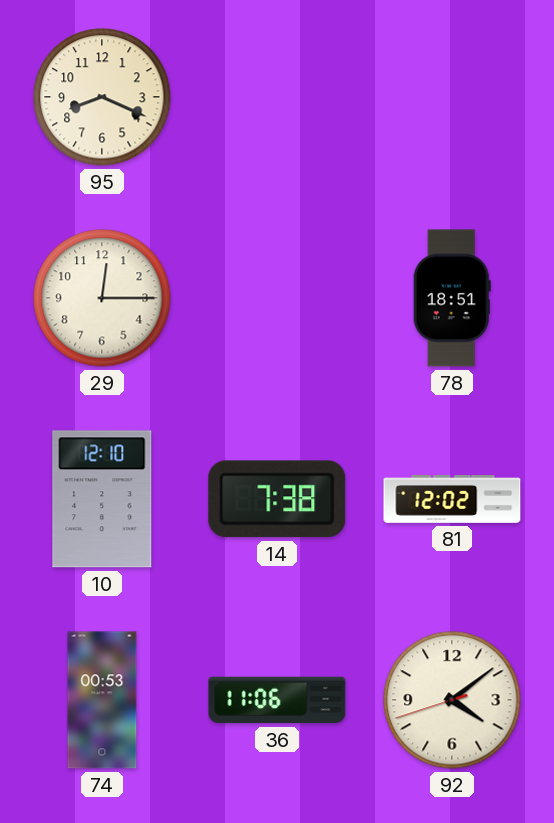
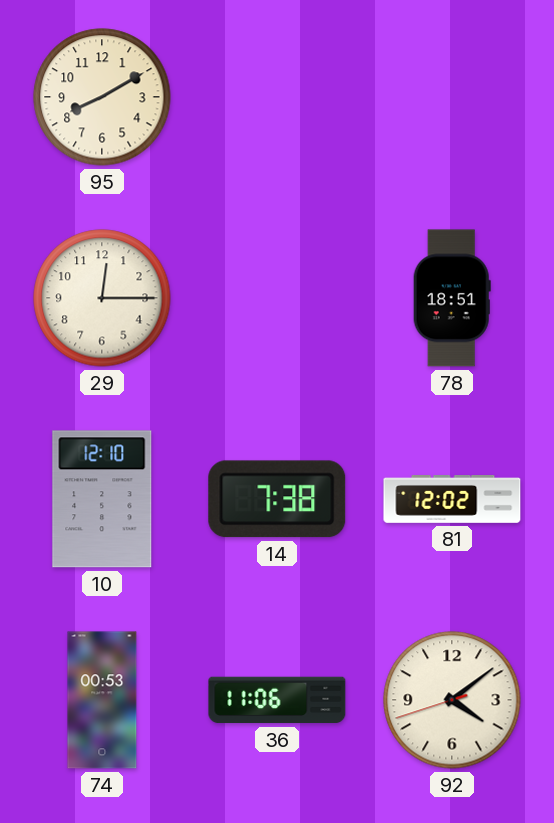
95: 8:19 -> 8:10
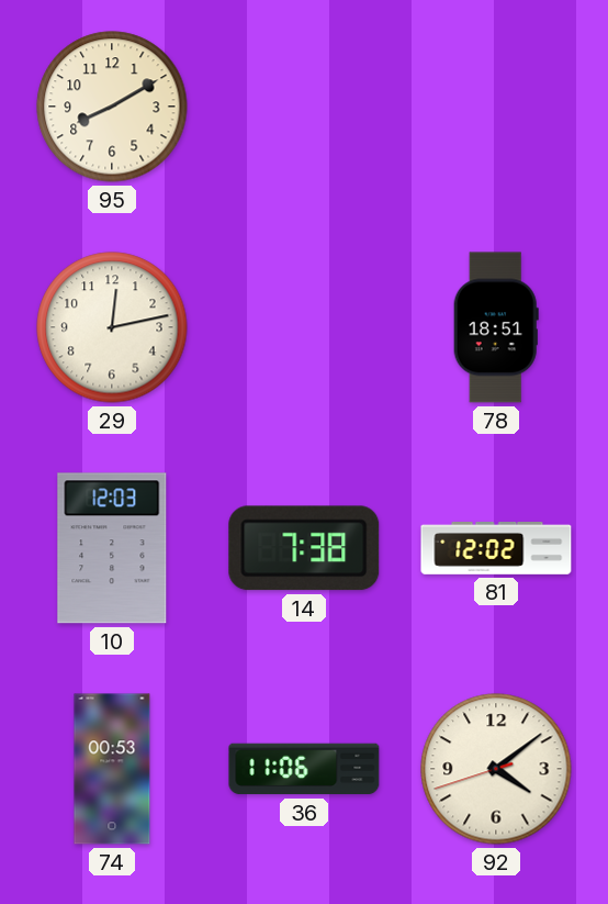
29: 12:15 -> 12:13
10: 12:10 -> 12:03
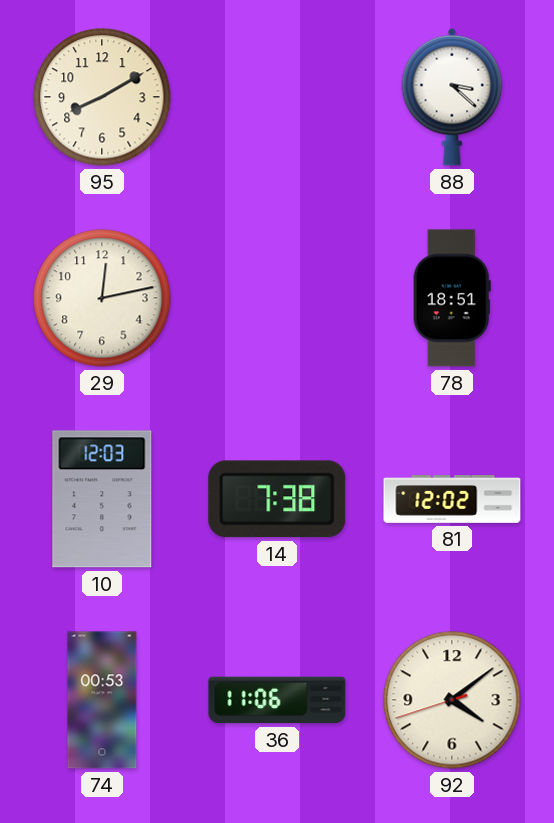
88: none -> 3:22
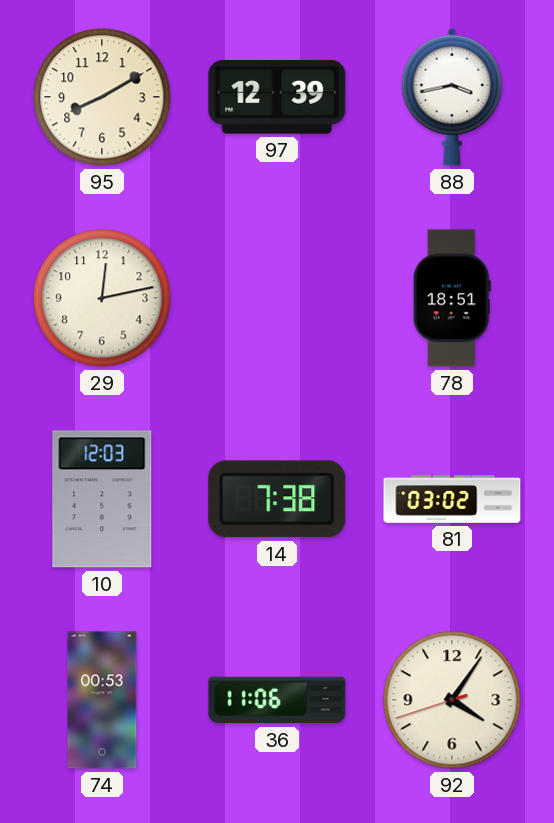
97: none -> 12:39
88: 3:22 -> 3:43
81: 12:02 -> 03:02
92: 4:08 -> 4:05
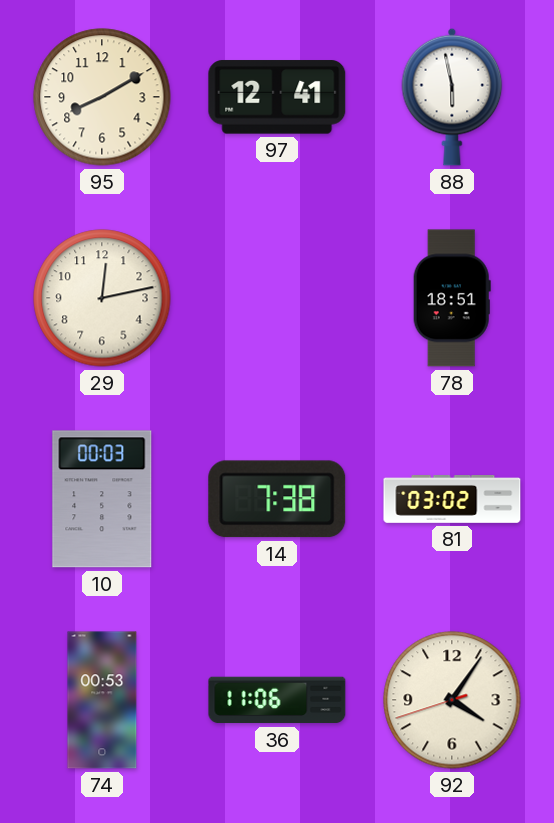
97: 12:39 -> 12:41
88: 3:43 -> 5:58
10: 12:03 -> 00:03
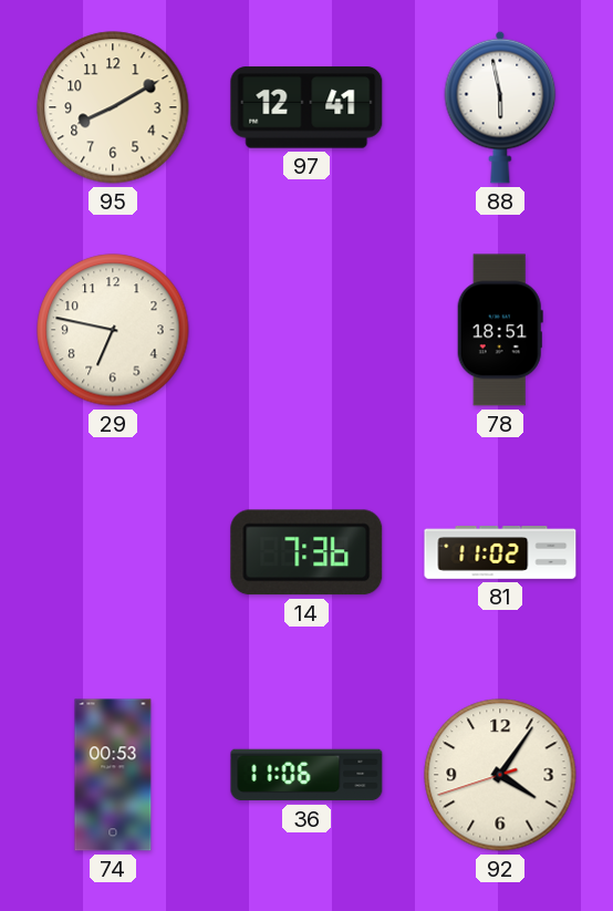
29: 12:13 -> 6:47
10: 00:03 -> none
14: 7:38 -> 7:36
81: 03:02 -> 11:02
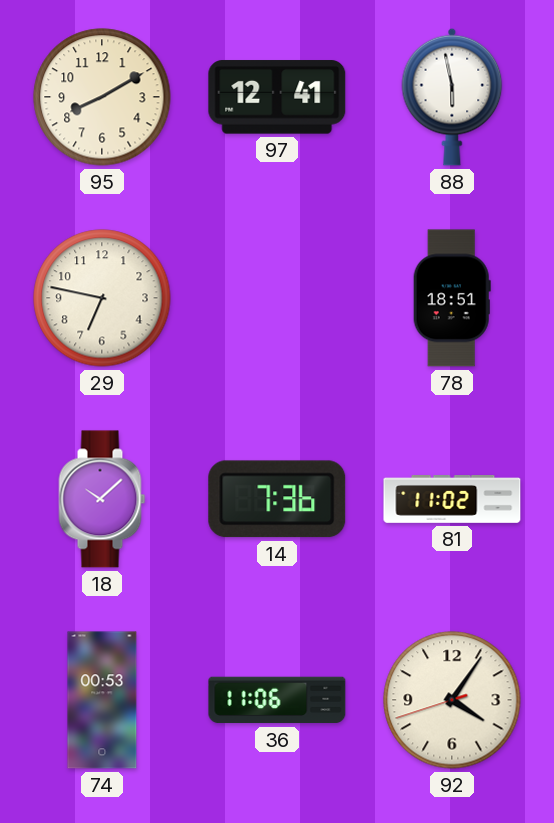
18: none -> 10:08
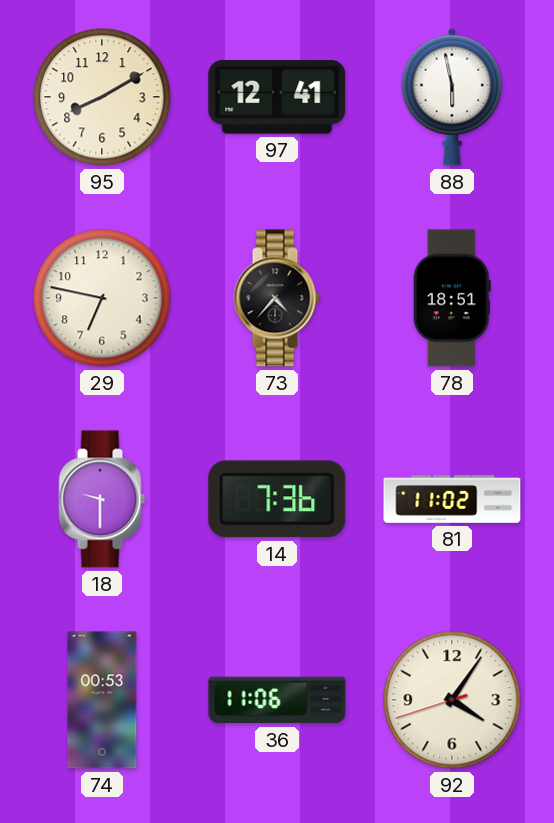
73: none -> 4:37
18: 10:08 -> 9:30
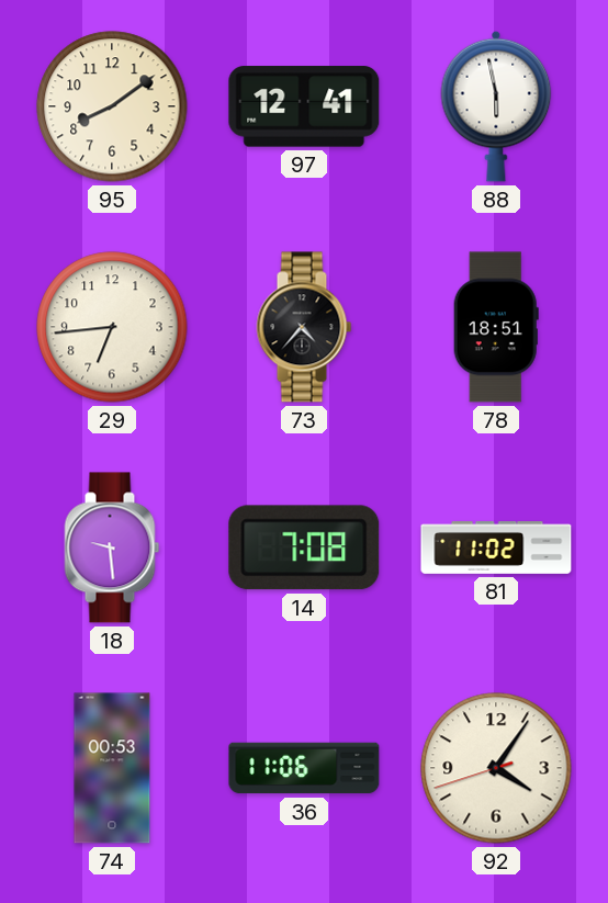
95: 8:10 -> 8:09
29: 6:47 -> 6:44
18: 9:30 -> 9:29
14: 7:36 -> 7:08
